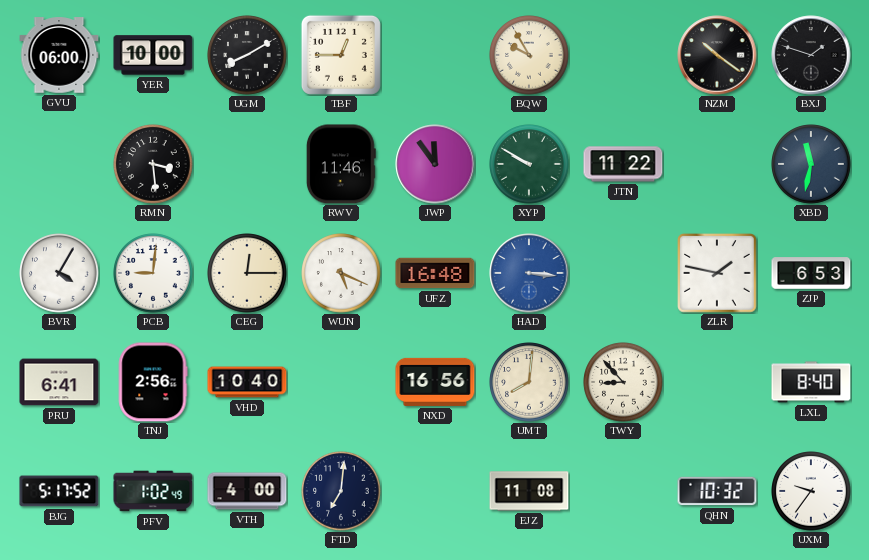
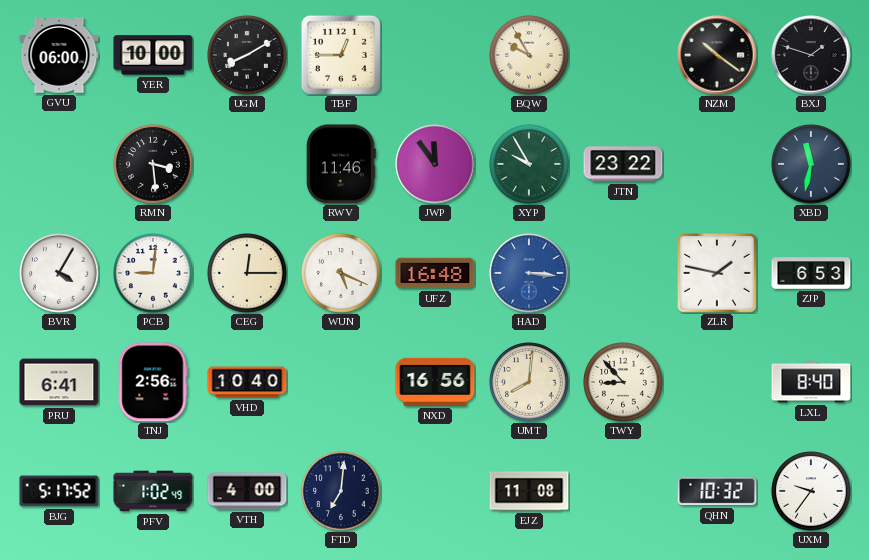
XYP: 9:50 -> 9:55
JTN: 11:22 -> 23:22
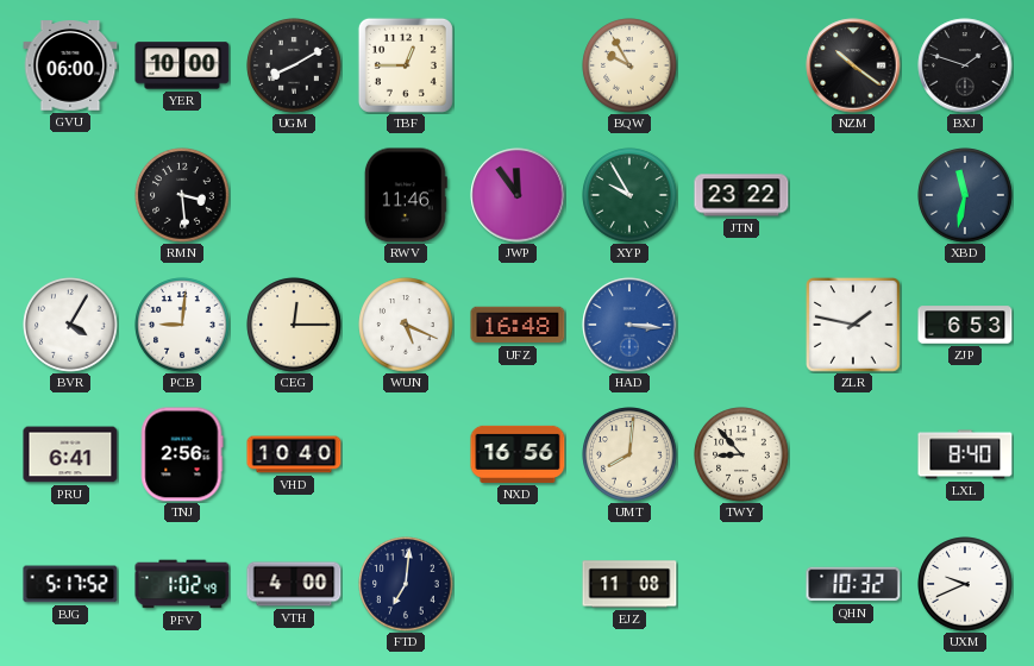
UXM: 9:36 -> 9:41
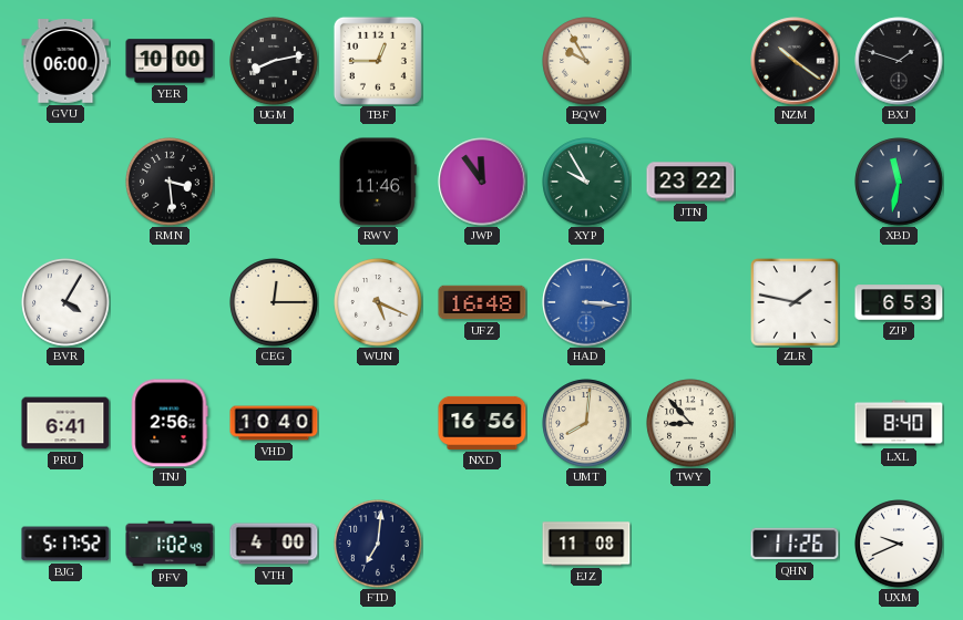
UGM: 8:10 -> 8:13
PCB: 9:01 -> none
QHN: 10:32 -> 11:26
